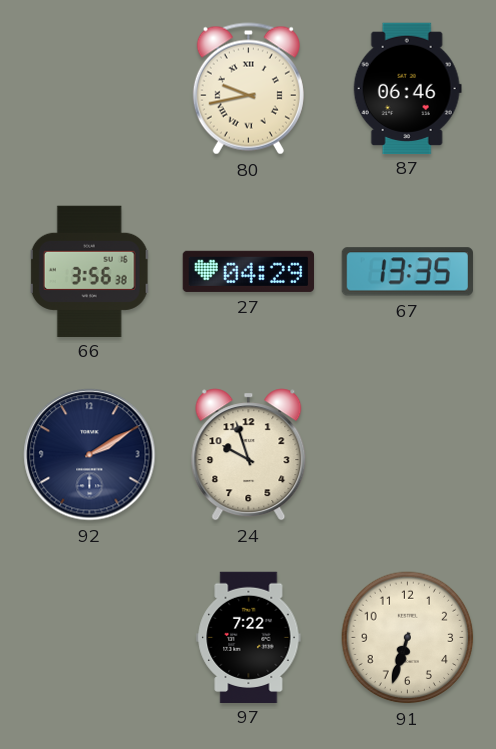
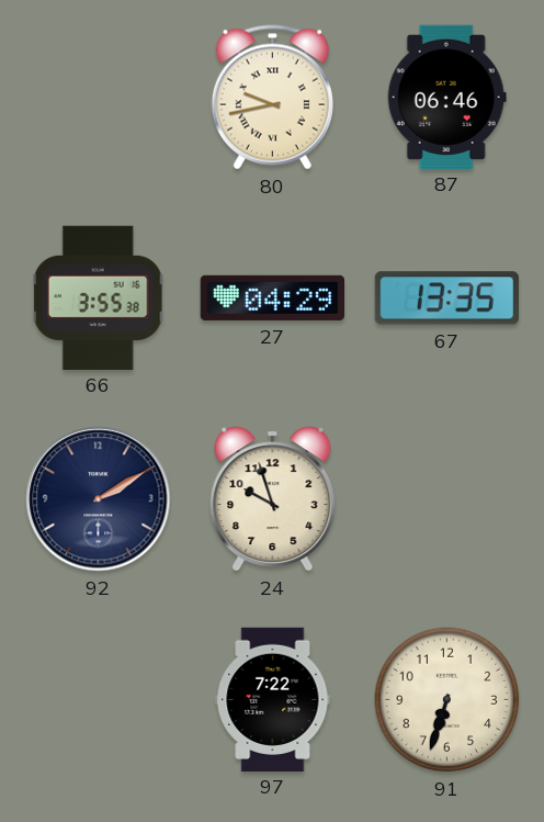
66: 3:56 -> 3:55
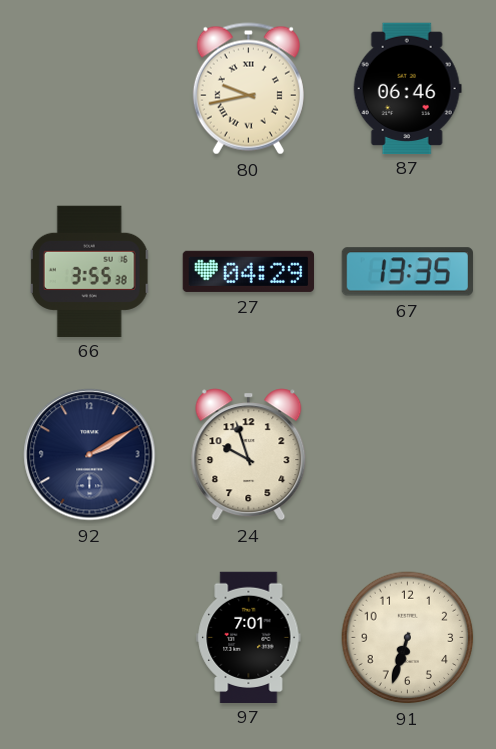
97: 7:22 -> 7:01
